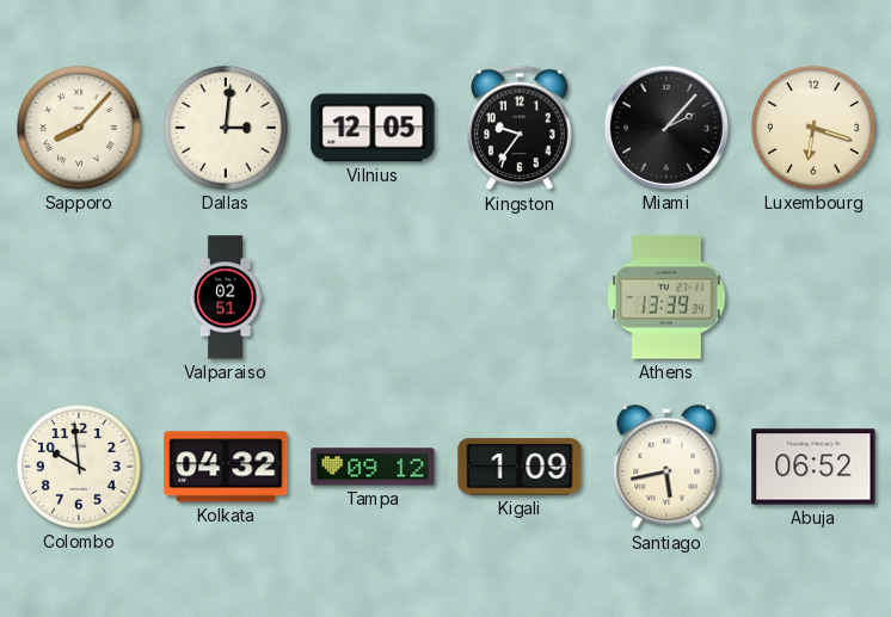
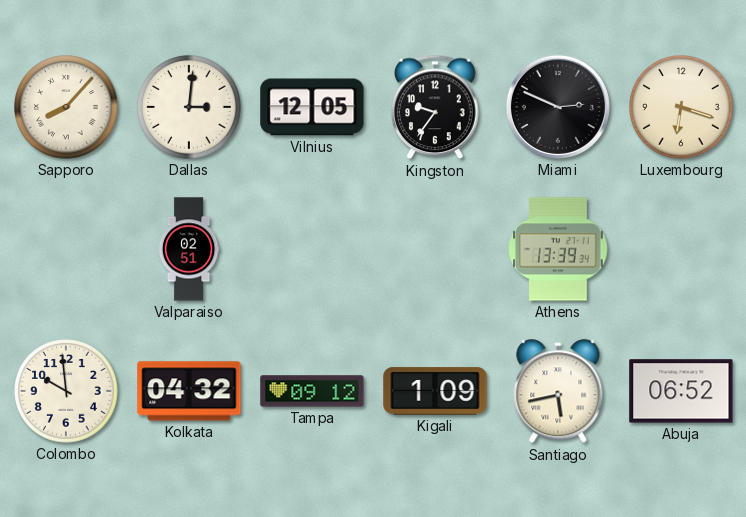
Miami: 2:07 -> 2:49
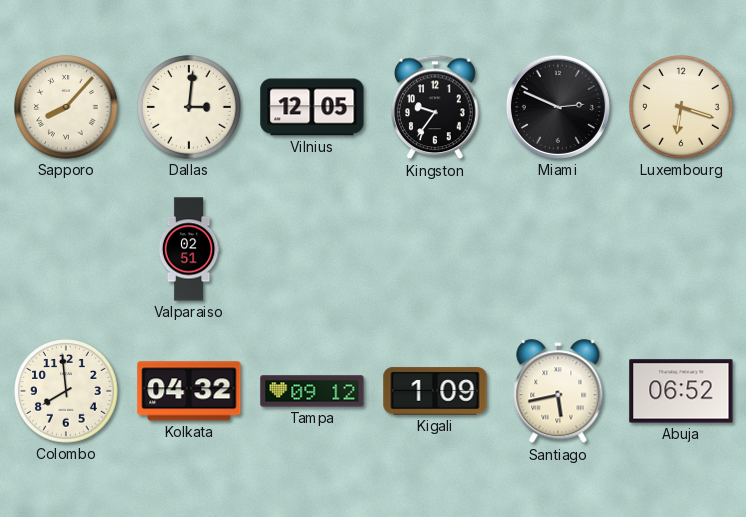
Athens: 13:39 -> none
Colombo: 9:59 -> 7:59
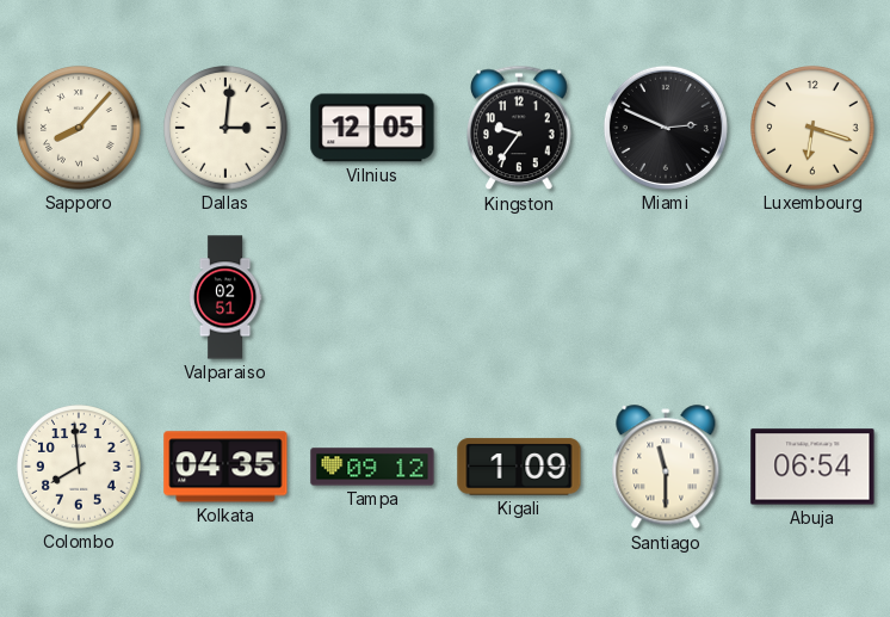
Kolkata: 04:32 -> 04:35
Santiago: 5:43 -> 11:30
Abuja: 06:52 -> 06:54
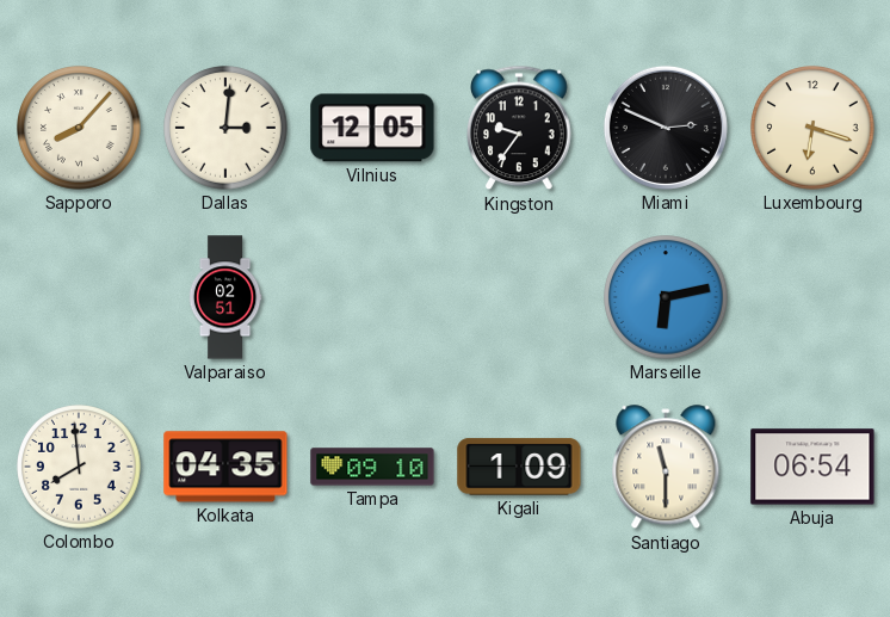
Marseille: none -> 6:13
Tampa: 09:12 -> 09:10
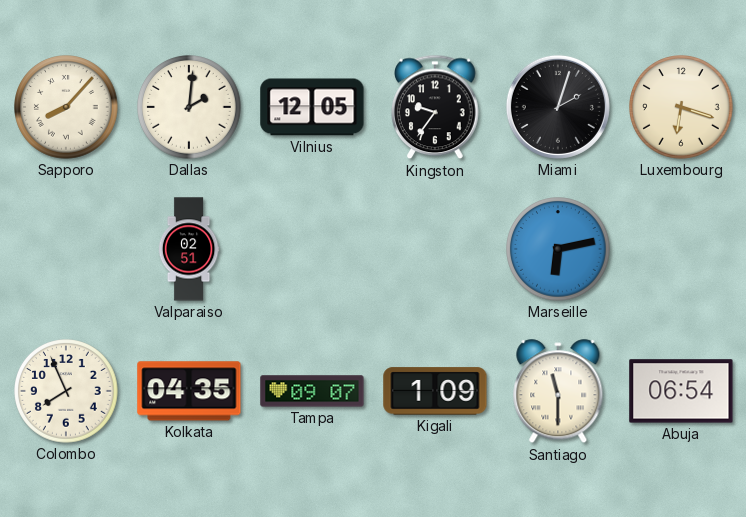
Dallas: 3:01 -> 2:01
Miami: 2:49 -> 2:03
Colombo: 7:59 -> 7:56
Tampa: 09:10 -> 09:07
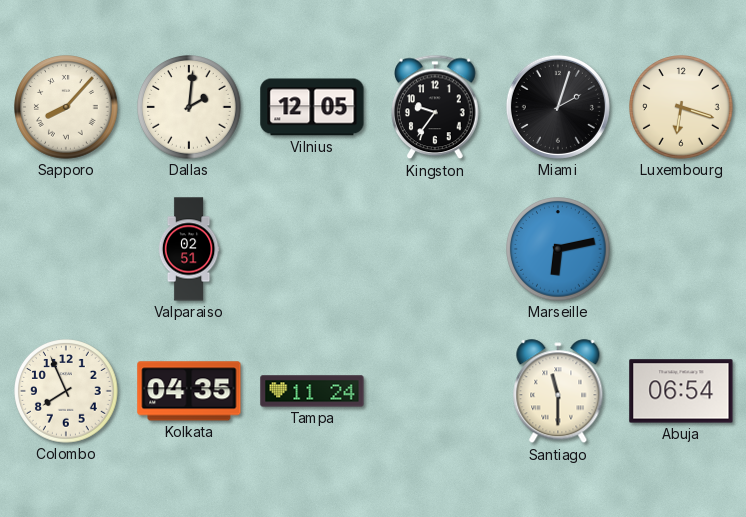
Tampa: 09:07 -> 11:24
Kigali: 1:09 -> none
